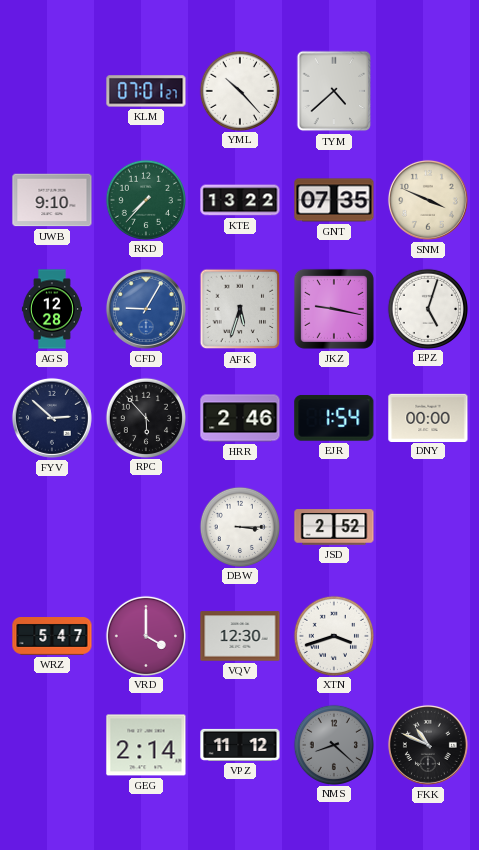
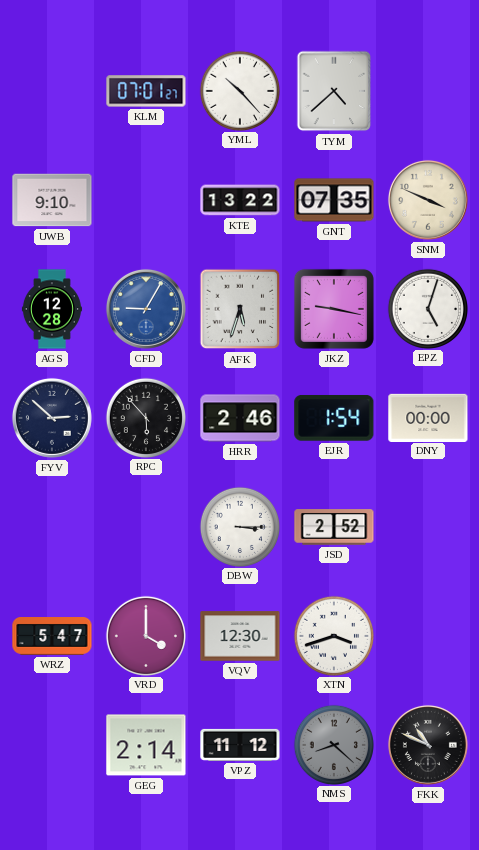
RKD: 7:37 -> none
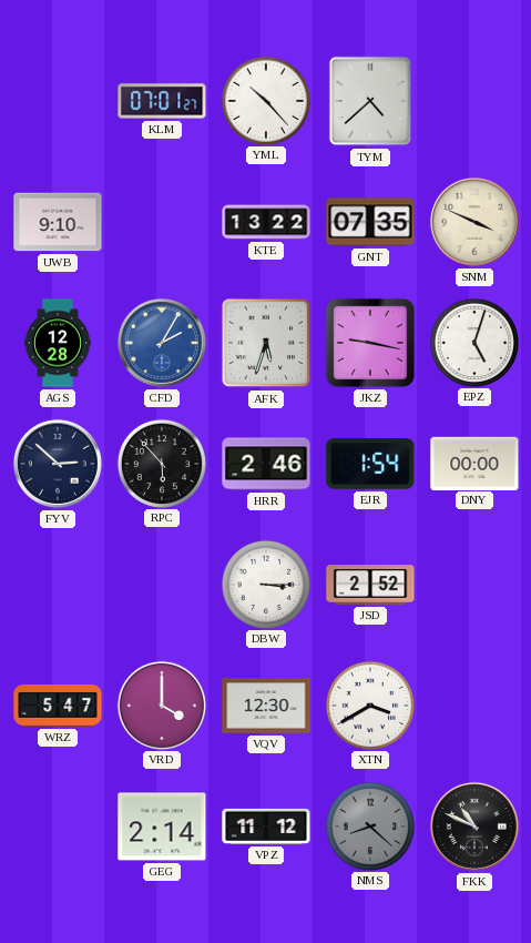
CFD: 9:05 -> 2:05
XTN: 3:42 -> 3:40
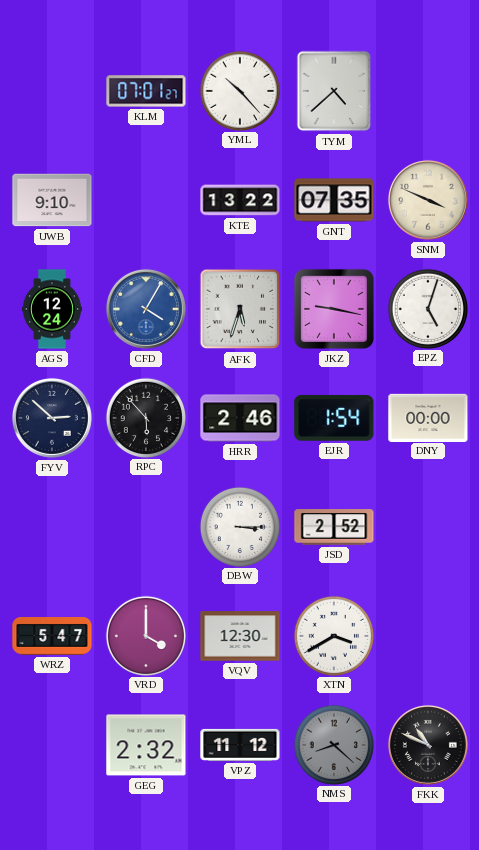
AGS: 12:28 -> 12:24
CFD: 2:05 -> 4:05
GEG: 2:14 -> 2:32
